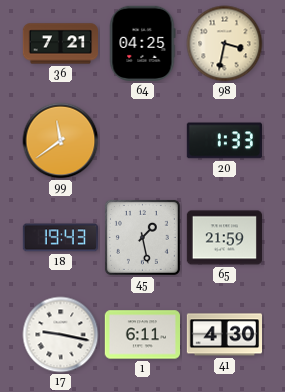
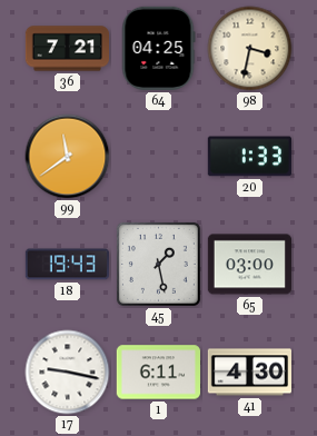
65: 21:59 -> 03:00
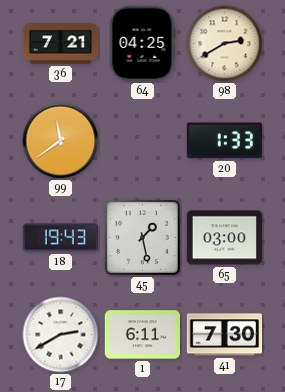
98: 3:32 -> 2:40
17: 9:17 -> 2:40
41: 4:30 -> 7:30
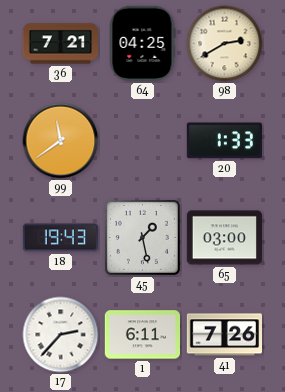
17: 2:40 -> 2:37
41: 7:30 -> 7:26
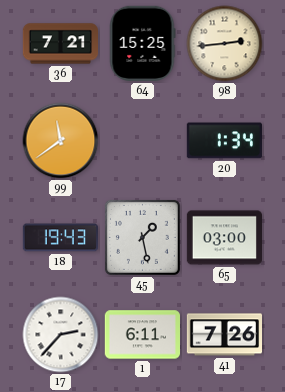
64: 04:25 -> 15:25
98: 2:40 -> 2:44
20: 1:33 -> 1:34
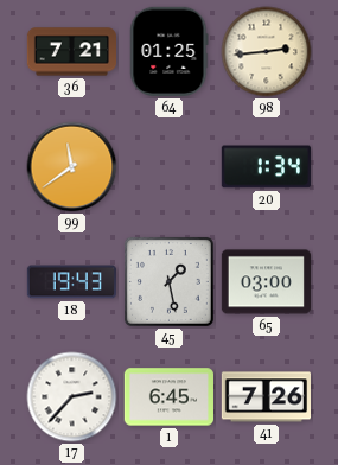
64: 15:25 -> 01:25
1: 6:11 -> 6:45
